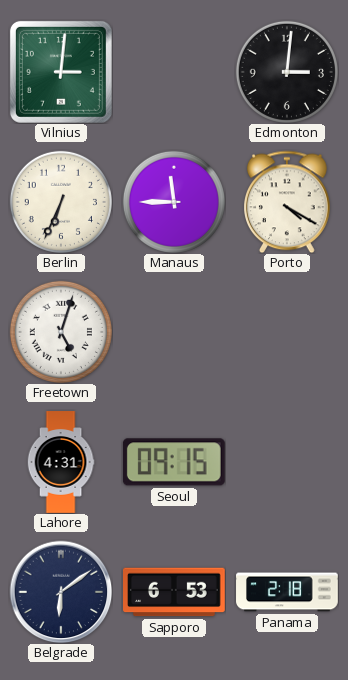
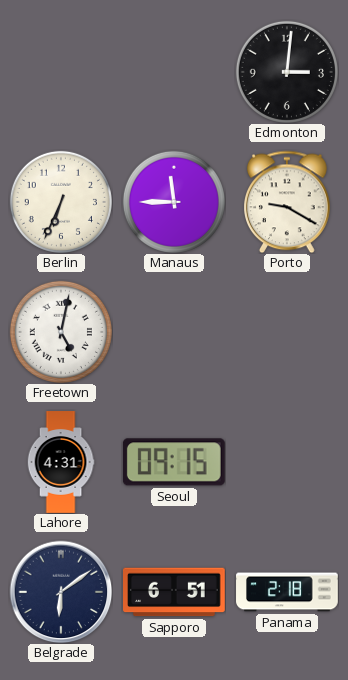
Vilnius: 3:01 -> none
Porto: 4:20 -> 9:20
Freetown: 5:03 -> 5:02
Sapporo: 6:53 -> 6:51
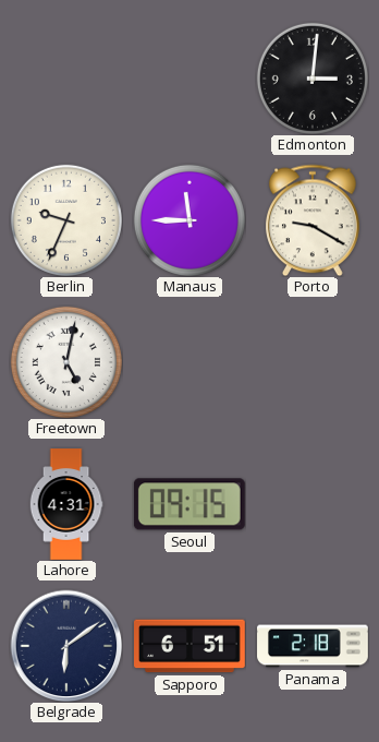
Berlin: 6:34 -> 9:34
